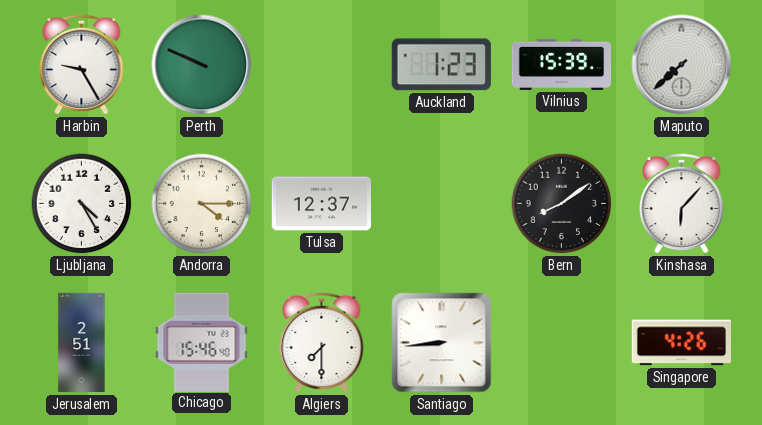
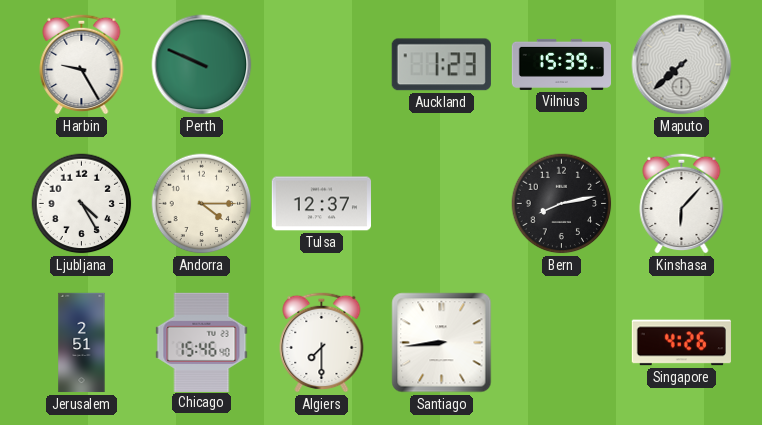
Bern: 8:09 -> 8:13
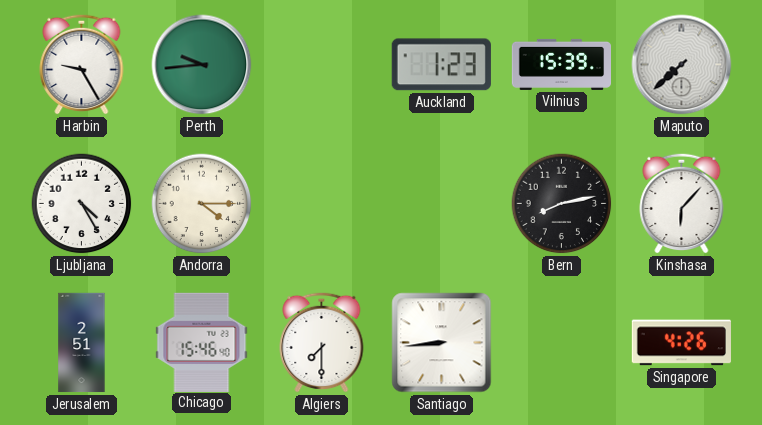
Perth: 9:49 -> 9:44
Tulsa: 12:37 -> none
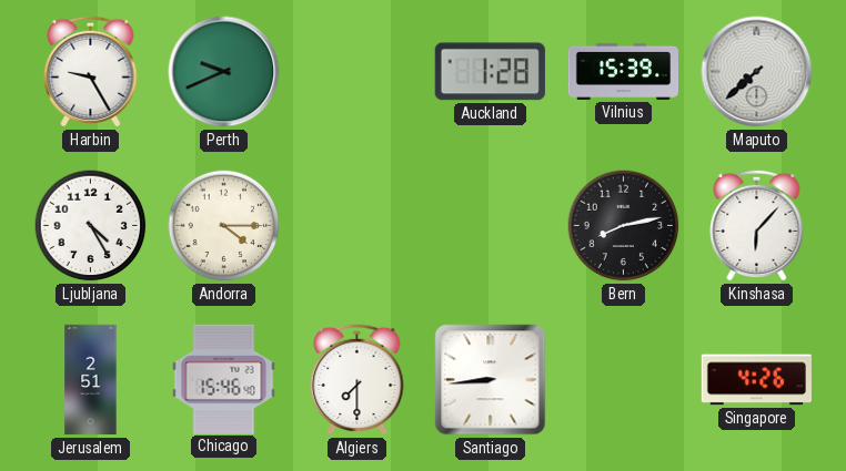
Perth: 9:44 -> 9:41
Auckland: 1:23 -> 1:28
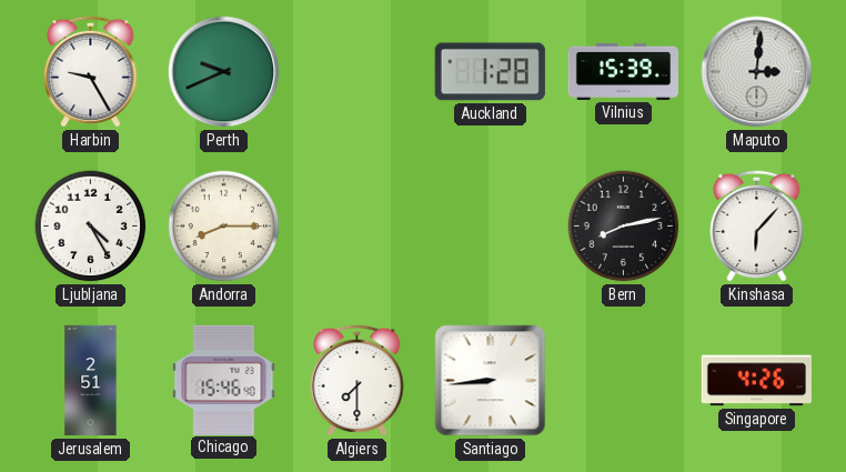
Maputo: 7:38 -> 3:01
Andorra: 4:15 -> 8:15
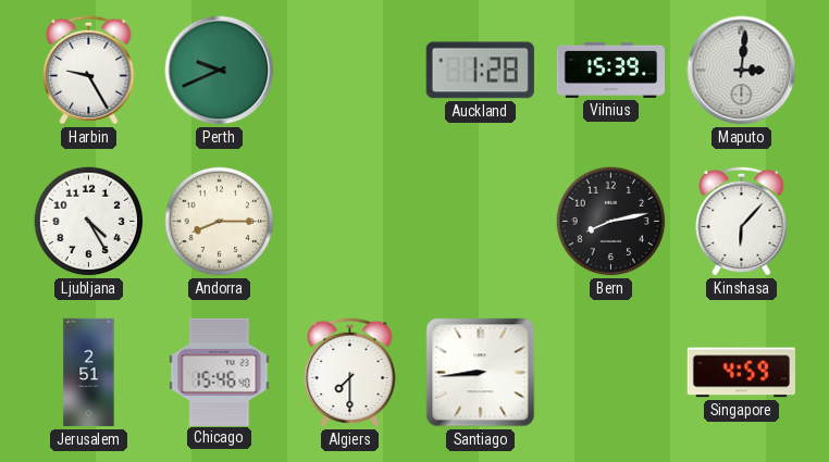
Singapore: 4:26 -> 4:59
